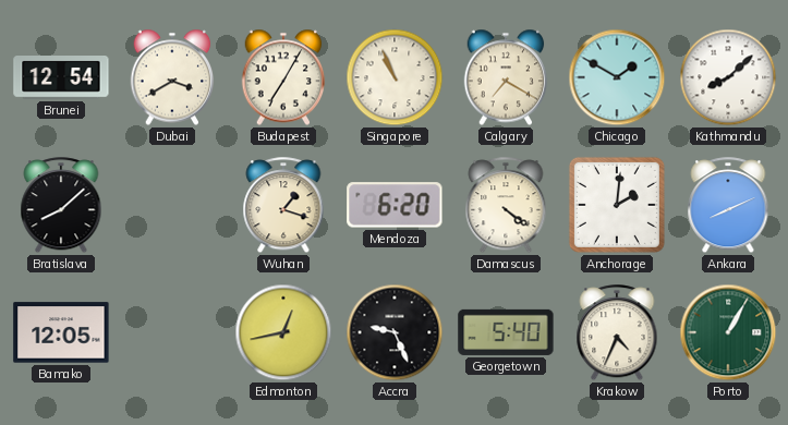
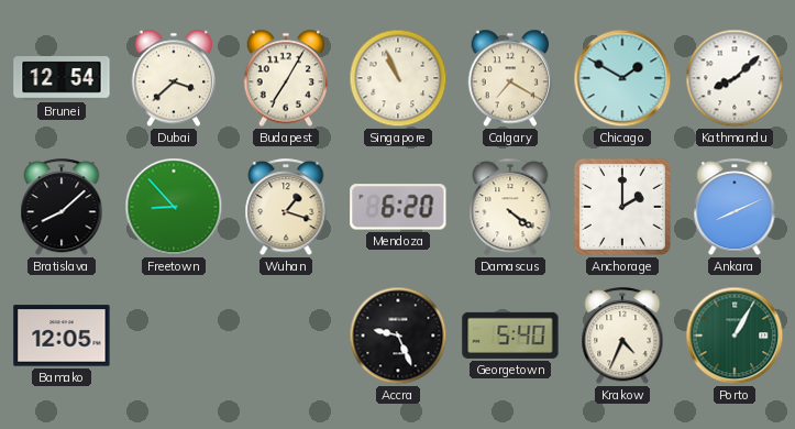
Dubai: 3:40 -> 3:38
Freetown: none -> 8:53
Anchorage: 2:01 -> 2:00
Edmonton: 12:43 -> none
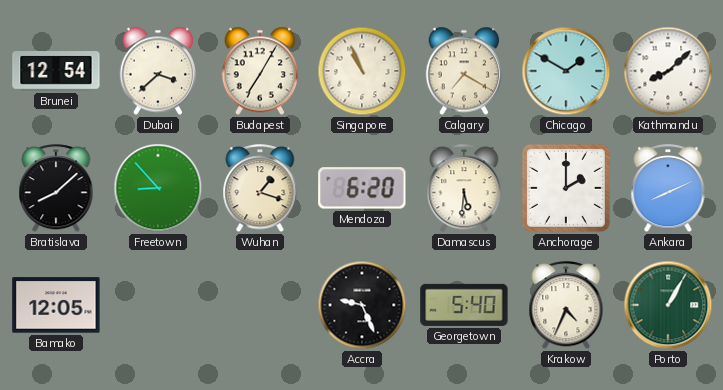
Damascus: 4:21 -> 5:31
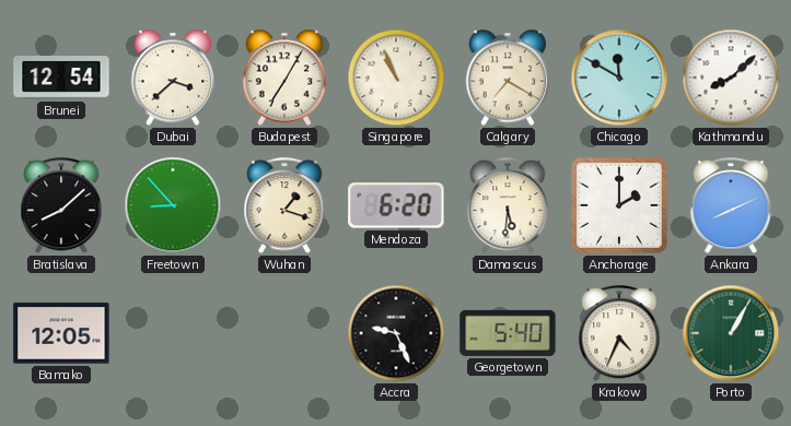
Chicago: 1:50 -> 11:50
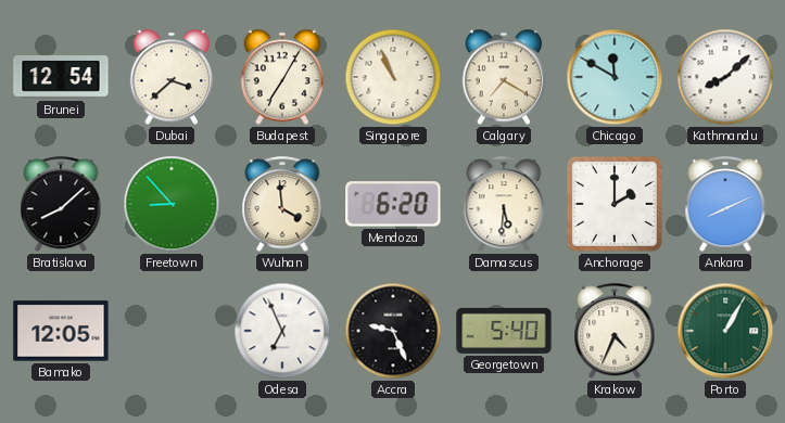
Wuhan: 1:18 -> 3:59
Odesa: none -> 6:56
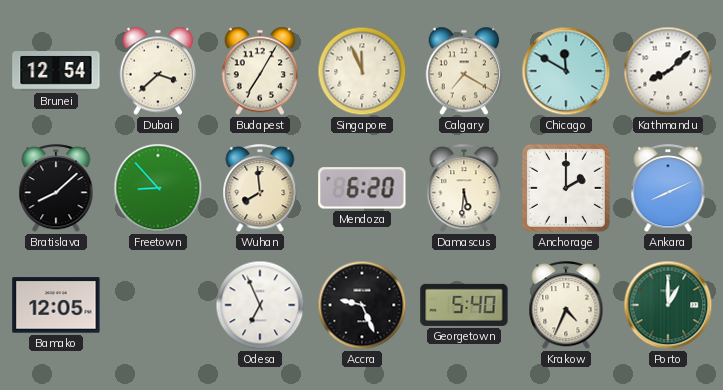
Singapore: 10:56 -> 11:56
Wuhan: 3:59 -> 7:59
Porto: 1:05 -> 1:00
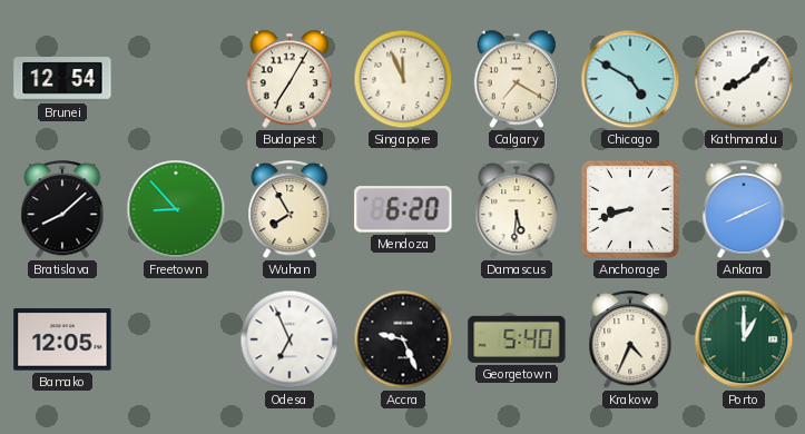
Dubai: 3:38 -> none
Chicago: 11:50 -> 4:50
Wuhan: 7:59 -> 7:55
Anchorage: 2:00 -> 8:42
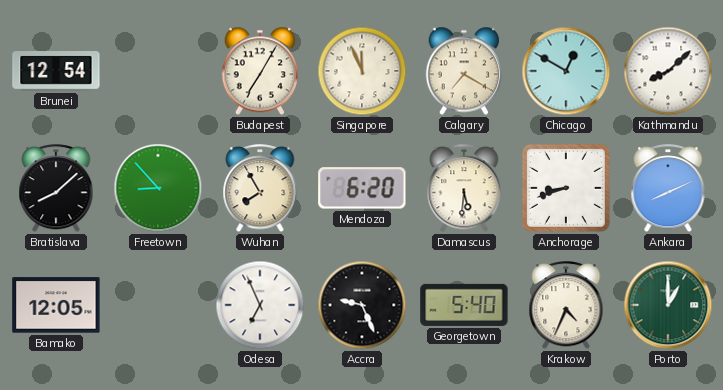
Chicago: 4:50 -> 12:50
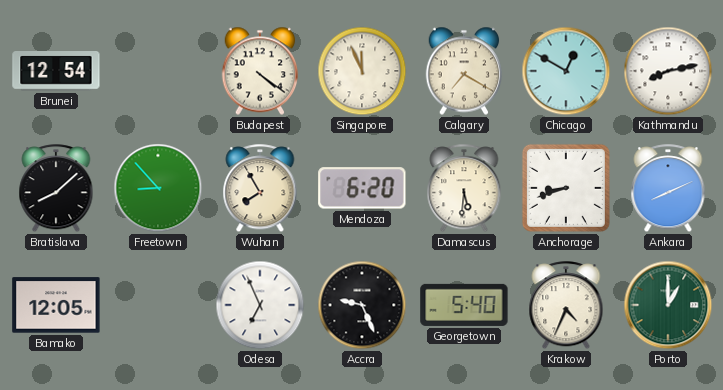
Budapest: 7:05 -> 4:21
Kathmandu: 8:08 -> 8:13
